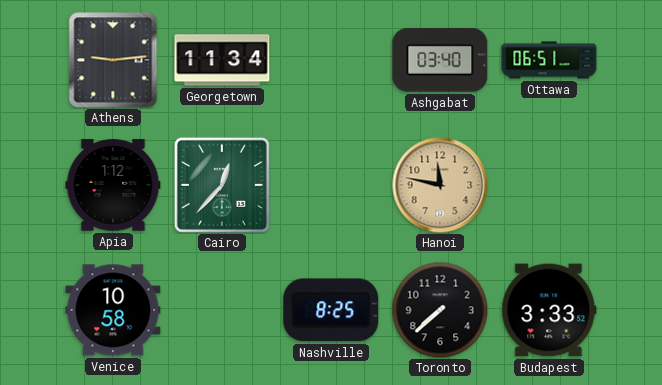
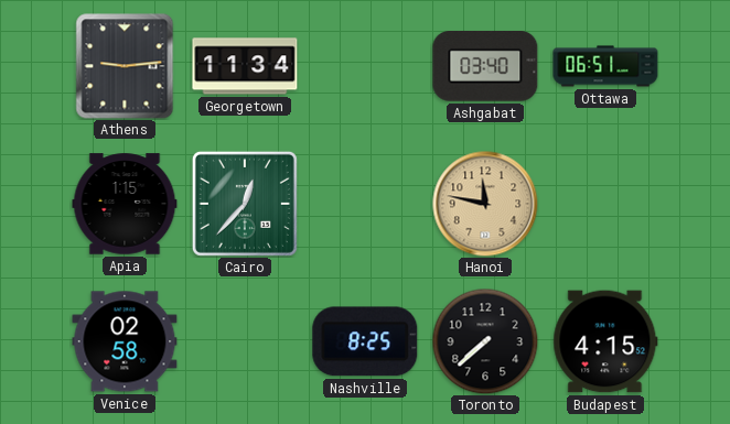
Apia: 1:12 -> 1:15
Venice: 10:58 -> 02:58
Budapest: 3:33 -> 4:15
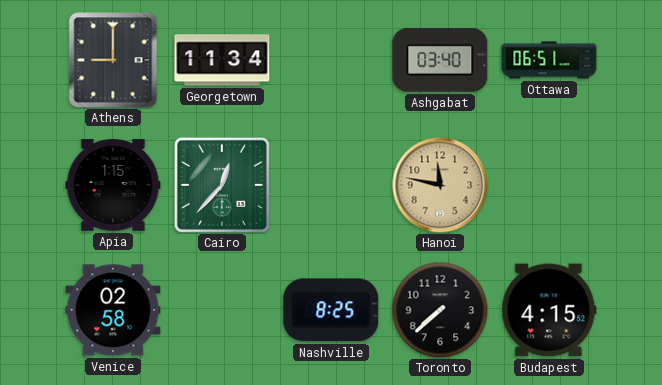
Athens: 9:14 -> 9:00
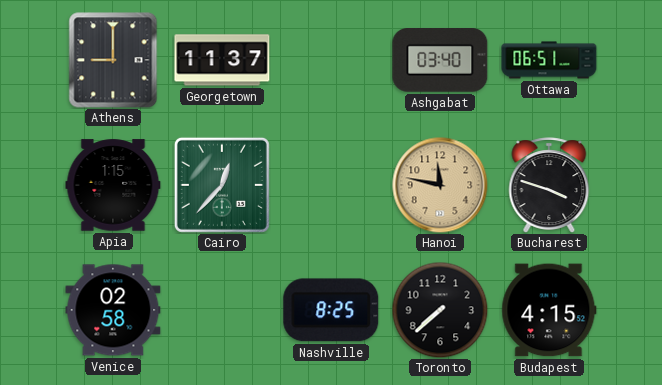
Georgetown: 11:34 -> 11:37
Bucharest: none -> 3:48
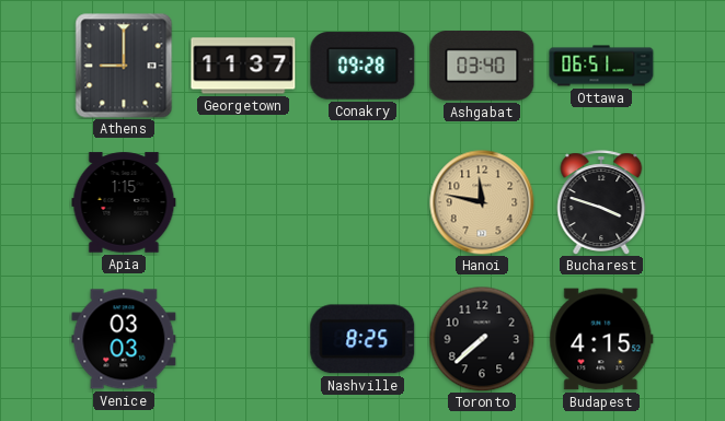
Conakry: none -> 09:28
Cairo: 12:37 -> none
Venice: 02:58 -> 03:03
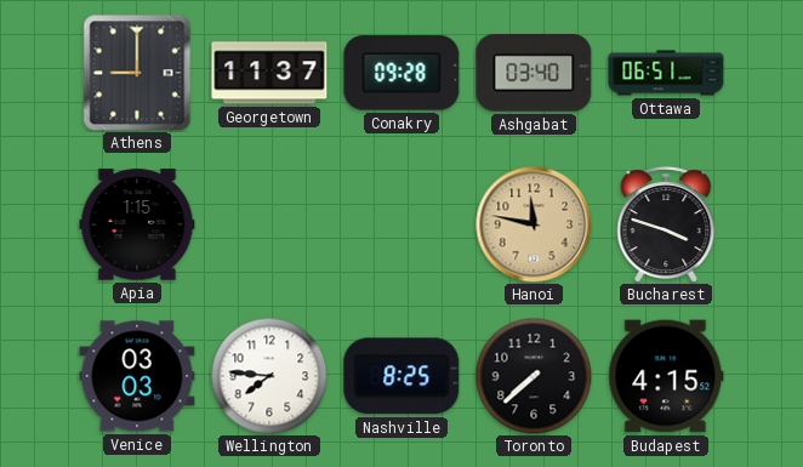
Wellington: none -> 7:46
